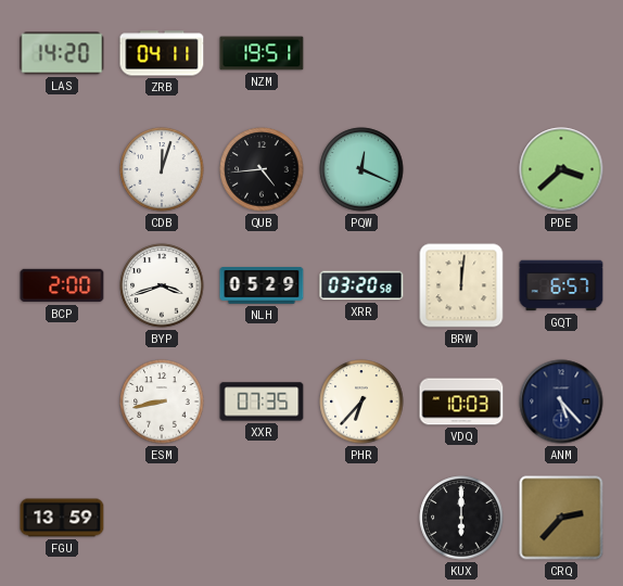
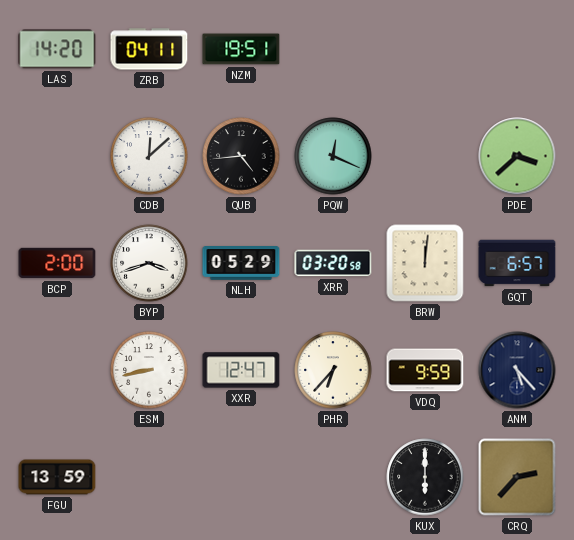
CDB: 12:03 -> 12:08
XXR: 07:35 -> 12:47
VDQ: 10:03 -> 9:59
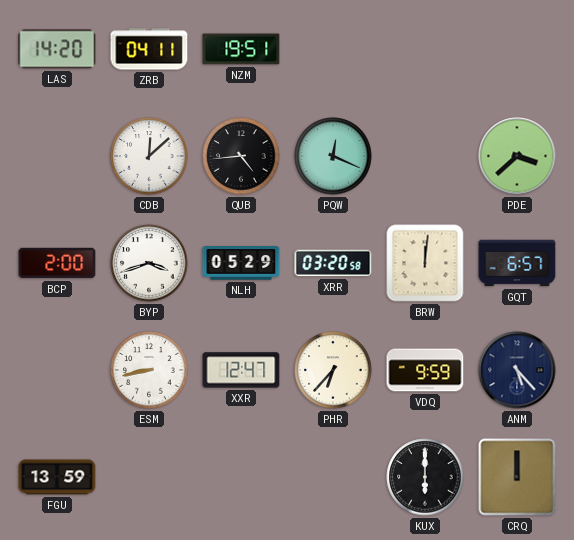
CRQ: 2:37 -> 12:00
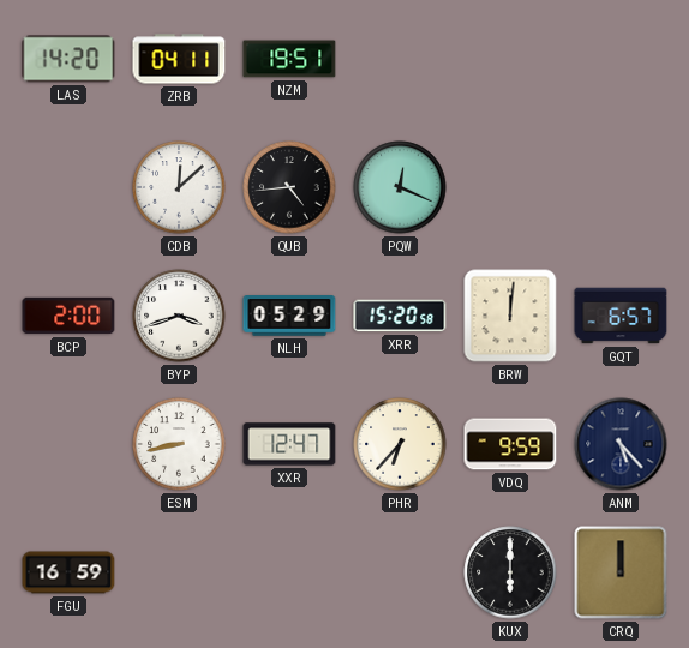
PDE: 3:38 -> none
XRR: 03:20 -> 15:20
FGU: 13:59 -> 16:59
